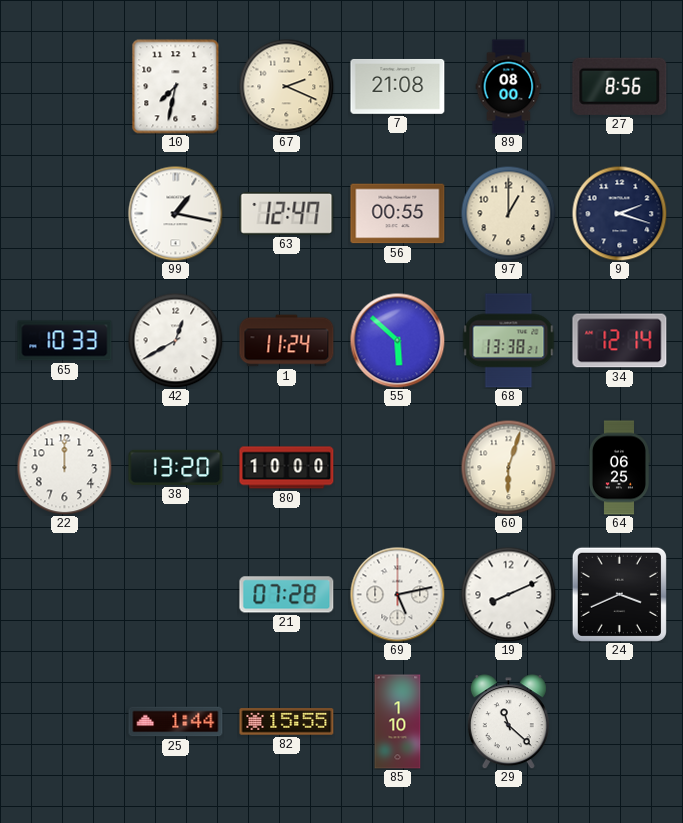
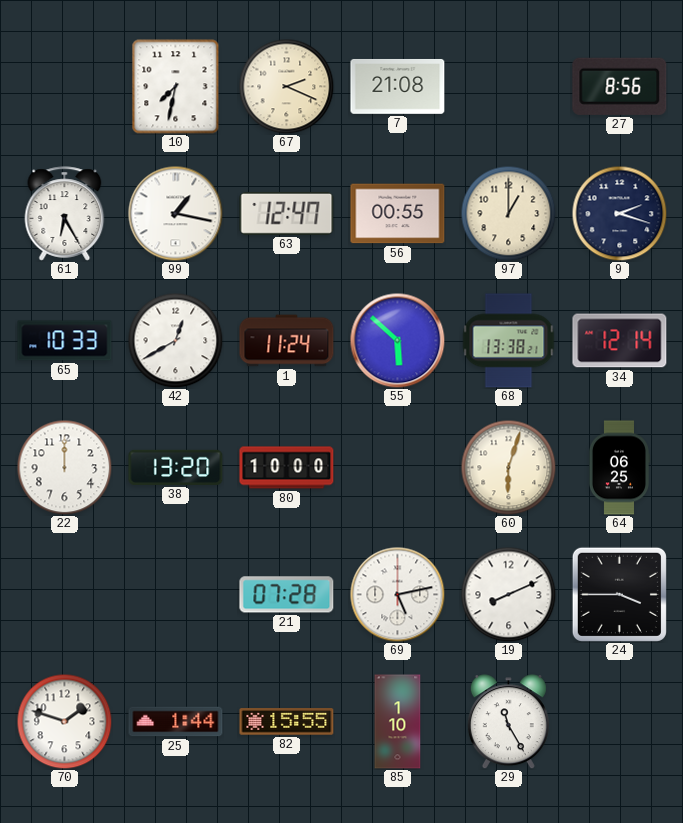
89: 08:00 -> none
61: none -> 6:25
24: 3:41 -> 3:45
70: none -> 1:48
29: 11:22 -> 11:25
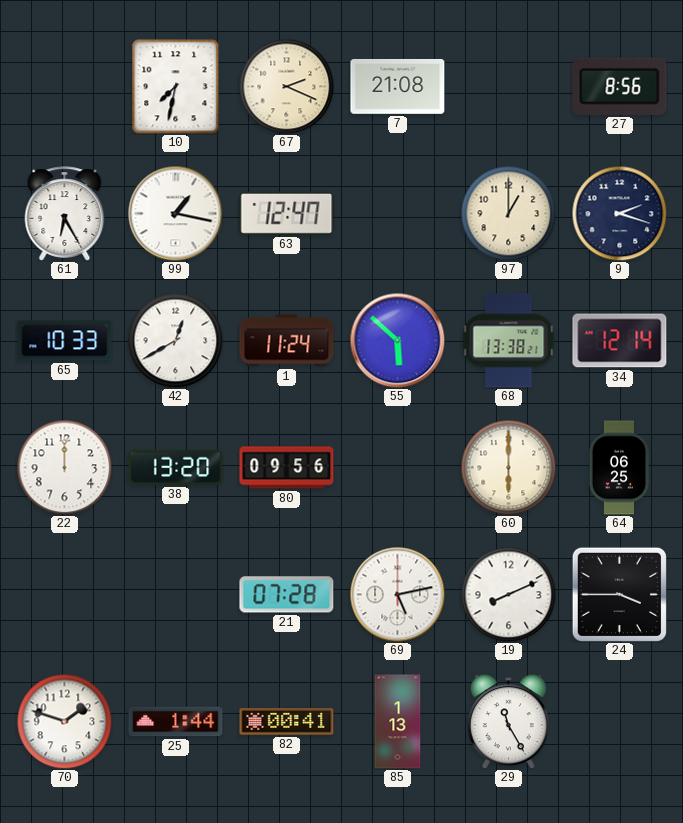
56: 00:55 -> none
80: 10:00 -> 09:56
60: 6:03 -> 6:00
82: 15:55 -> 00:41
85: 1:10 -> 1:13
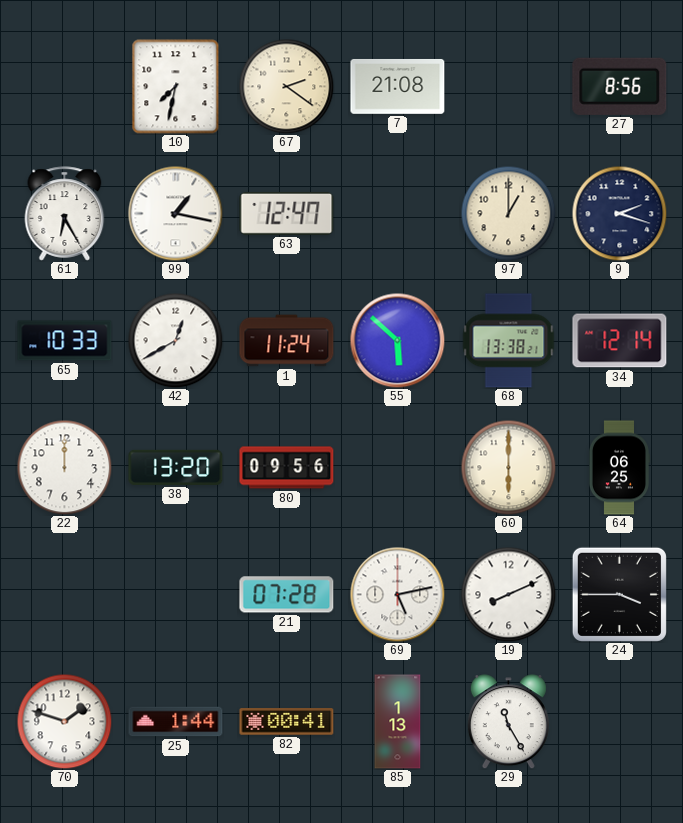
67: 2:19 -> 2:21
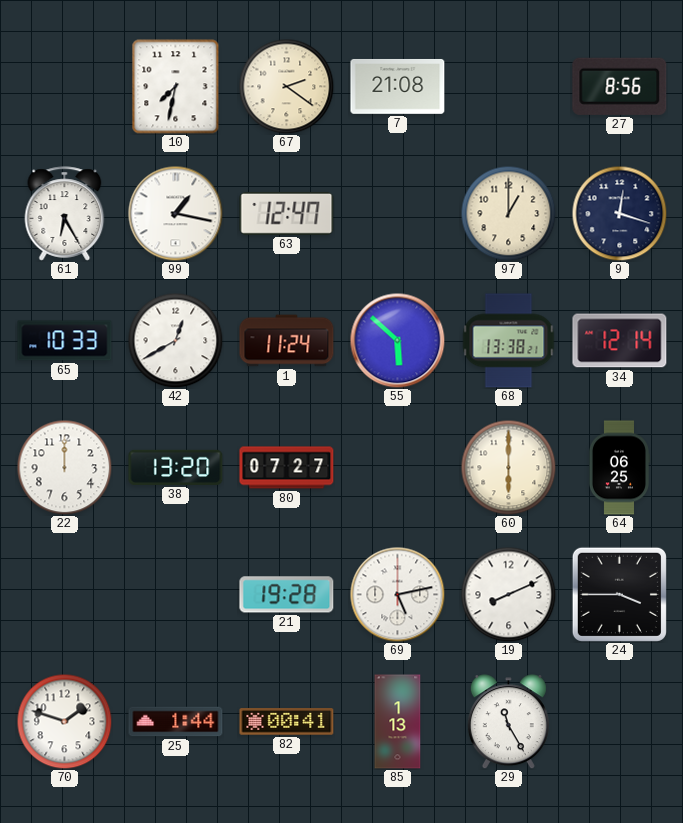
9: 2:18 -> 12:18
80: 09:56 -> 07:27
21: 07:28 -> 19:28
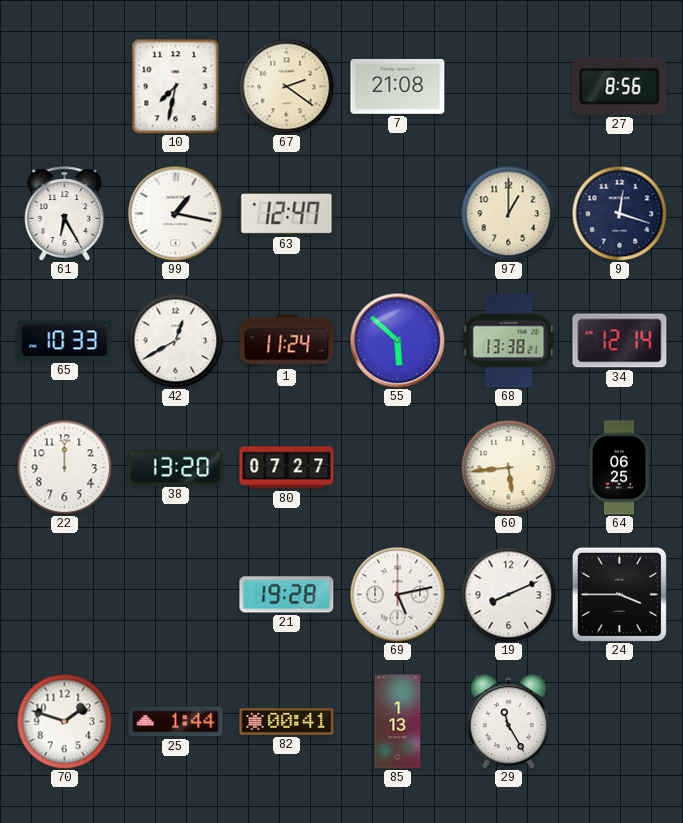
60: 6:00 -> 5:44
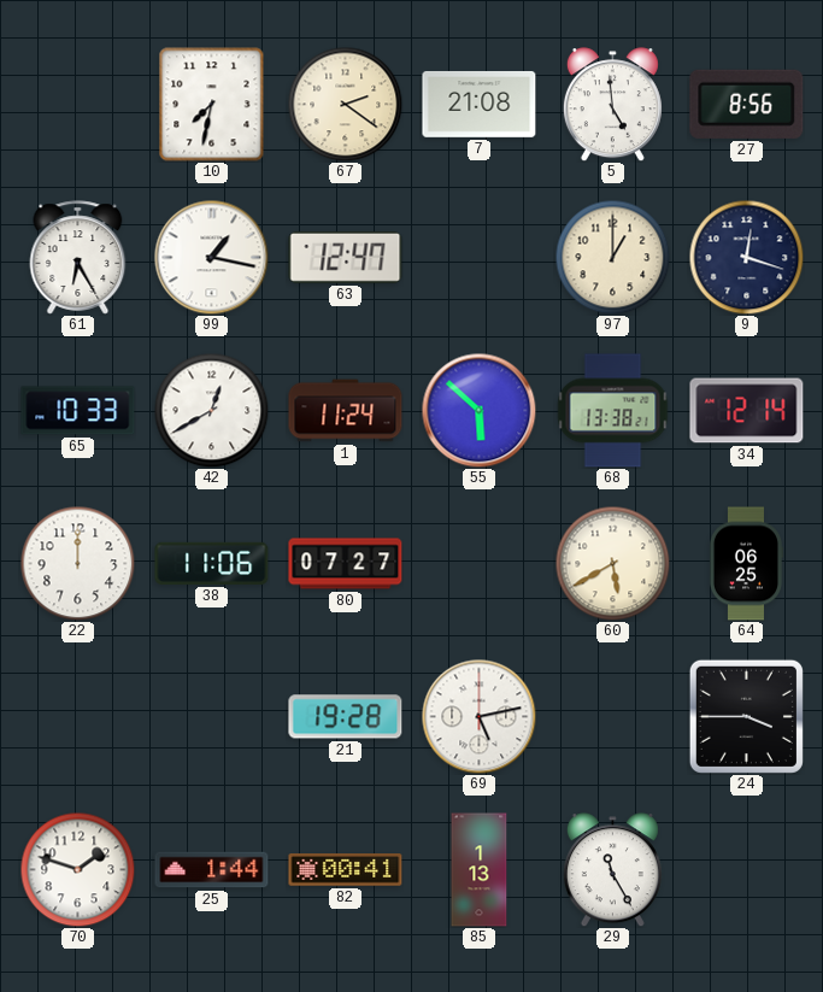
5: none -> 4:59
38: 13:20 -> 11:06
60: 5:44 -> 5:40
19: 8:11 -> none
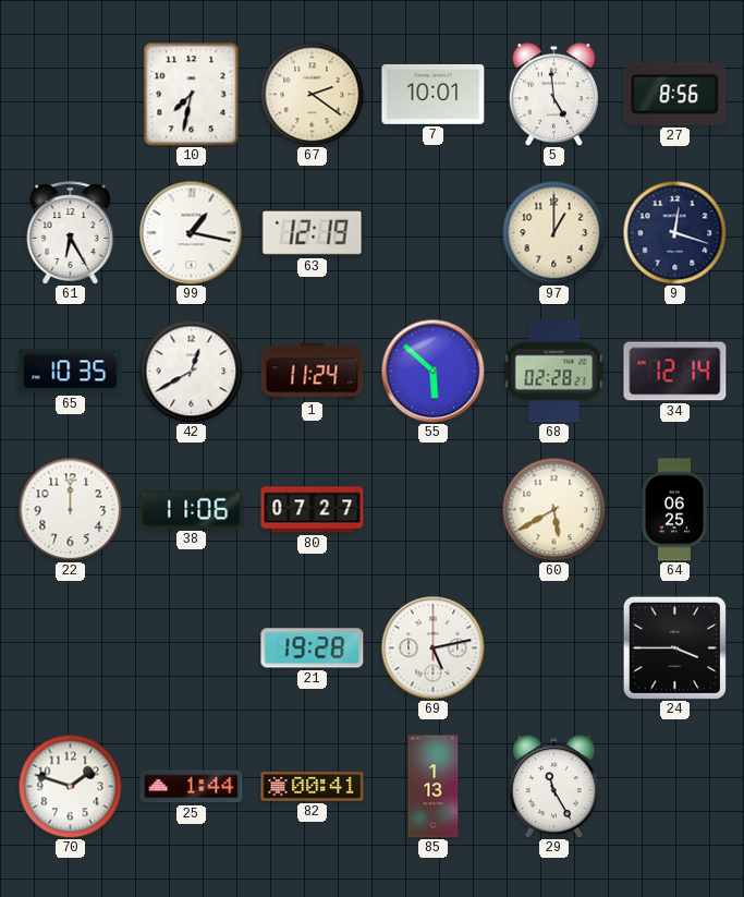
7: 21:08 -> 10:01
63: 12:47 -> 12:19
65: 10:33 -> 10:35
68: 13:38 -> 02:28
